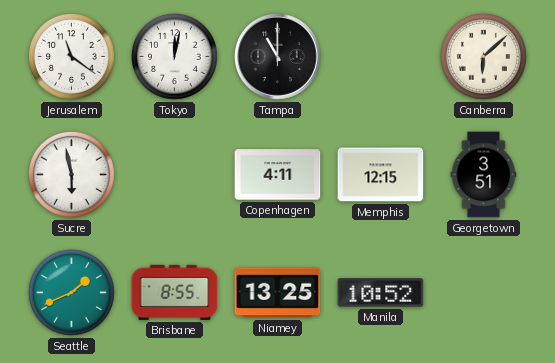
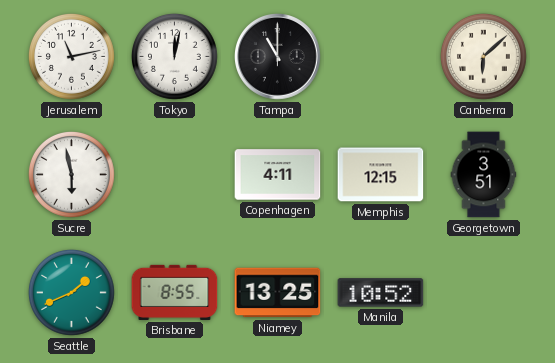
Jerusalem: 11:21 -> 11:13
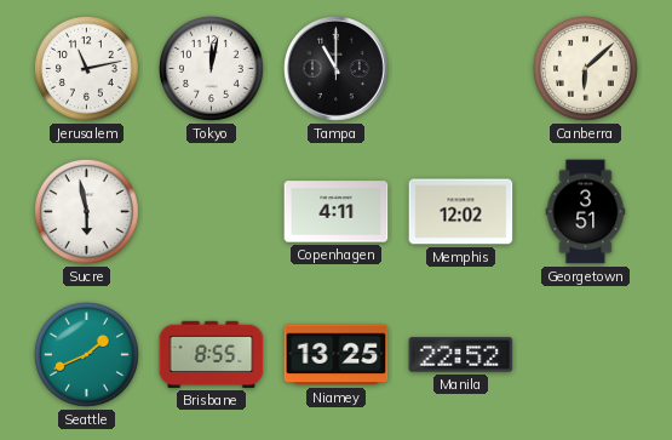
Memphis: 12:15 -> 12:02
Manila: 10:52 -> 22:52
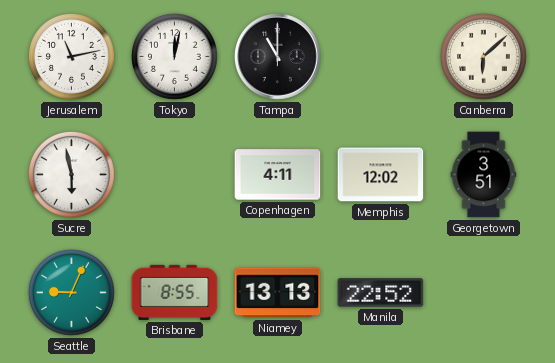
Seattle: 1:41 -> 9:04
Niamey: 13:25 -> 13:13
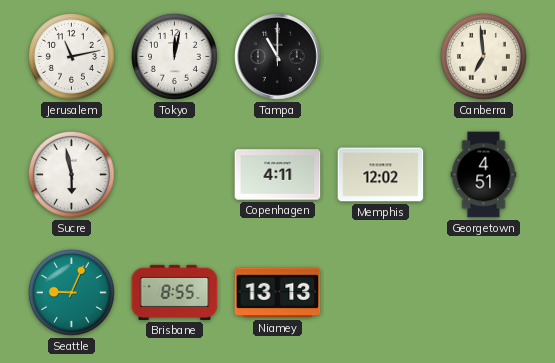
Canberra: 6:08 -> 6:59
Georgetown: 3:51 -> 4:51
Manila: 22:52 -> none
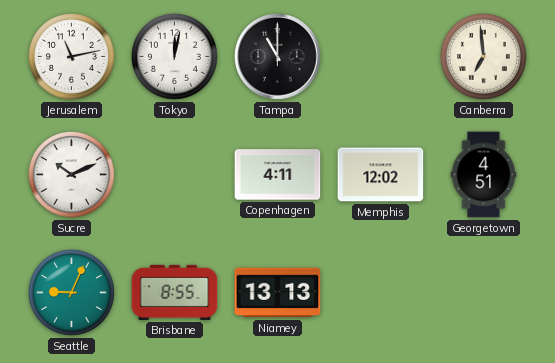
Sucre: 5:58 -> 10:11
